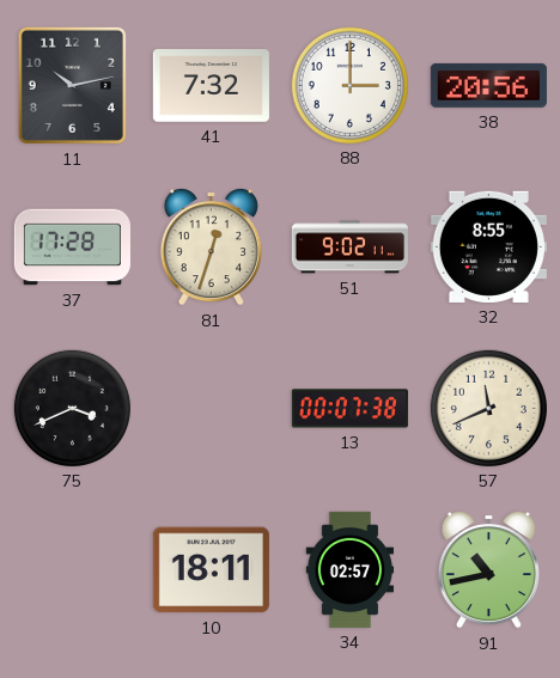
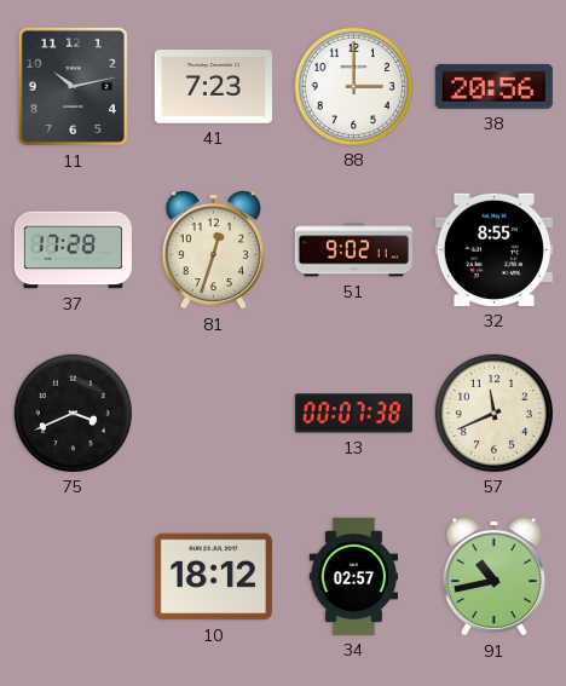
41: 7:32 -> 7:23
10: 18:11 -> 18:12
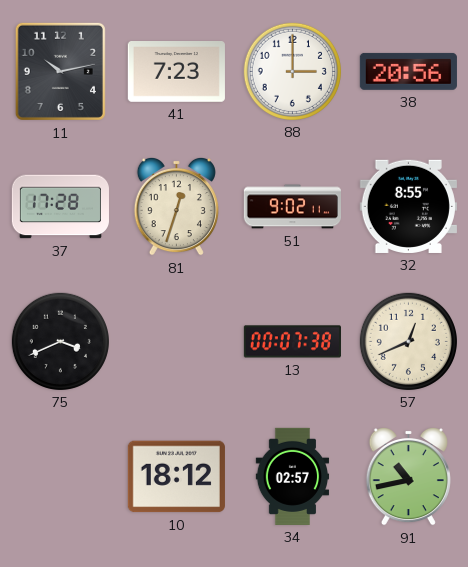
57: 11:41 -> 12:41
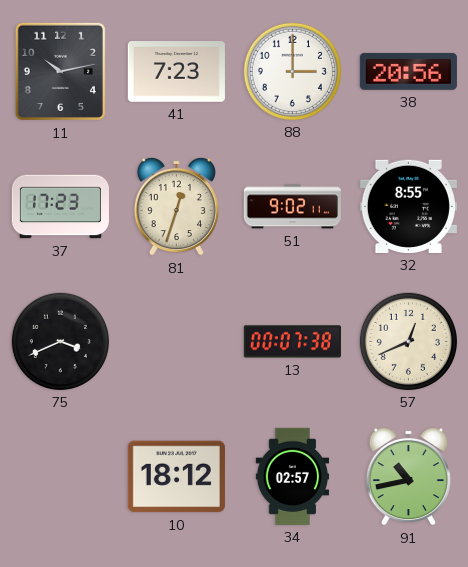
37: 17:28 -> 17:23
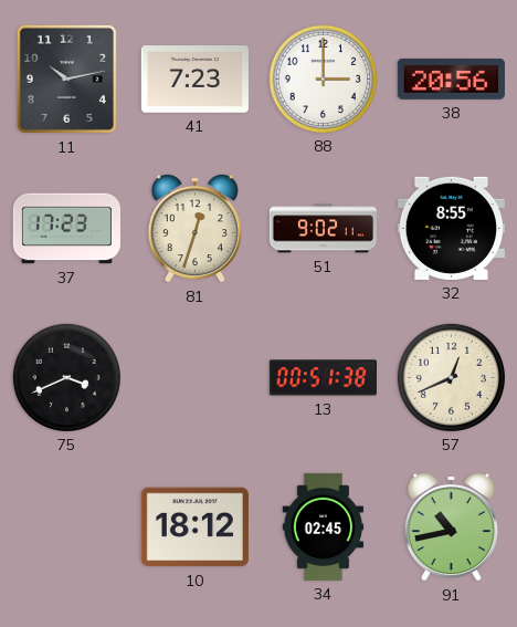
13: 00:07 -> 00:51
34: 02:57 -> 02:45
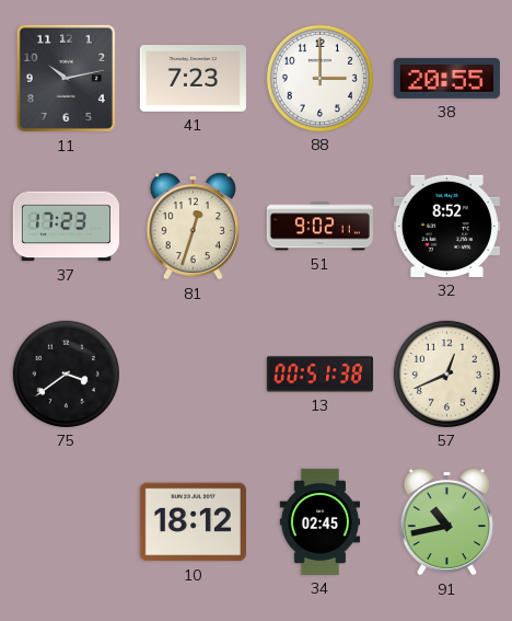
38: 20:56 -> 20:55
32: 8:55 -> 8:52
75: 3:41 -> 3:39
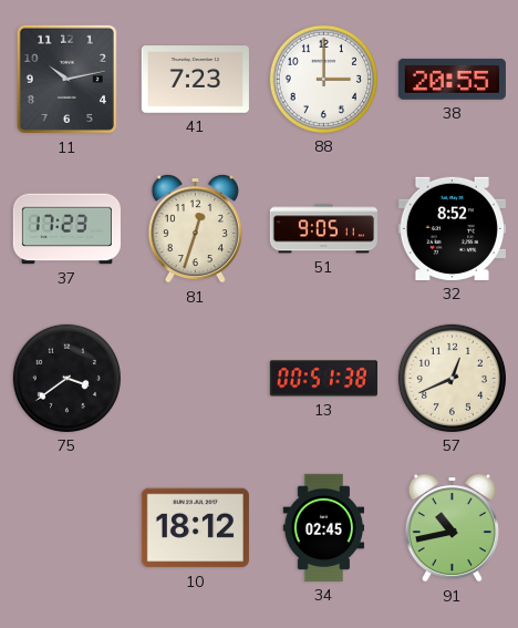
51: 9:02 -> 9:05
